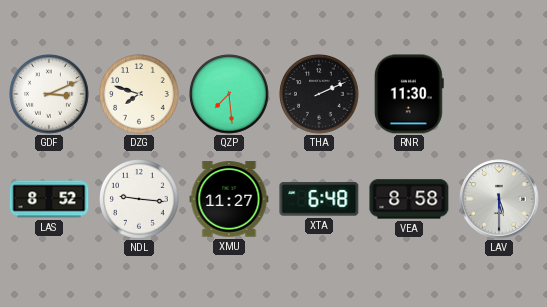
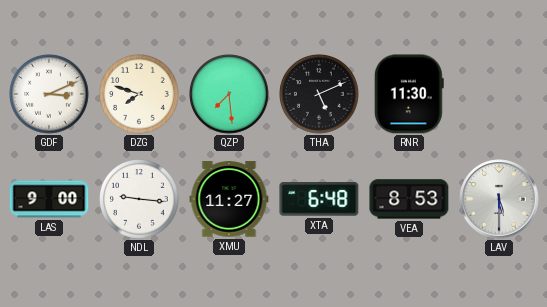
THA: 2:11 -> 5:11
LAS: 8:52 -> 9:00
VEA: 8:58 -> 8:53
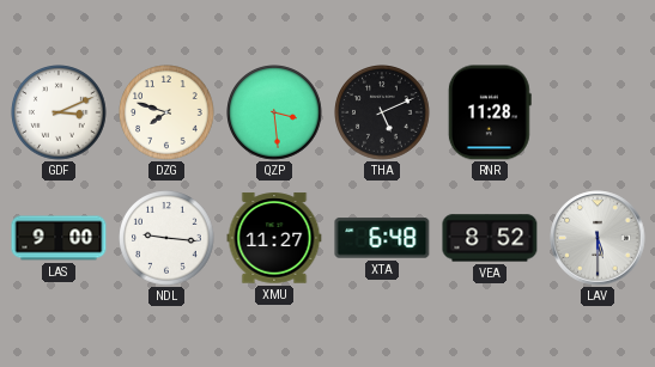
QZP: 7:29 -> 3:29
RNR: 11:30 -> 11:28
VEA: 8:53 -> 8:52
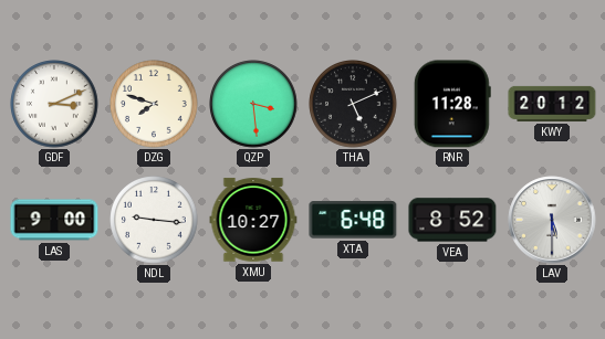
KWY: none -> 20:12
XMU: 11:27 -> 10:27
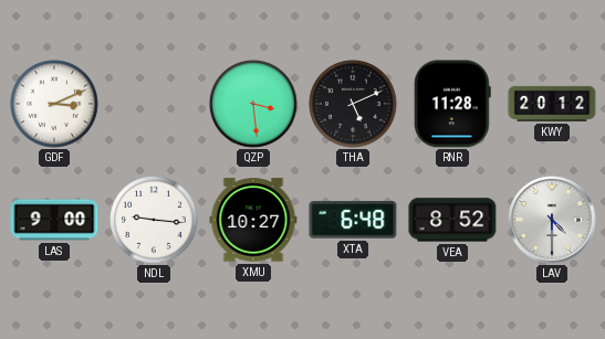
DZG: 7:48 -> none
LAV: 5:30 -> 4:30
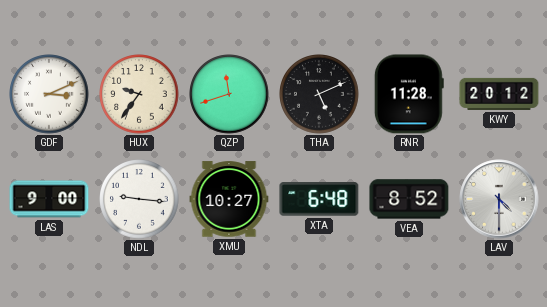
HUX: none -> 9:36
QZP: 3:29 -> 11:42
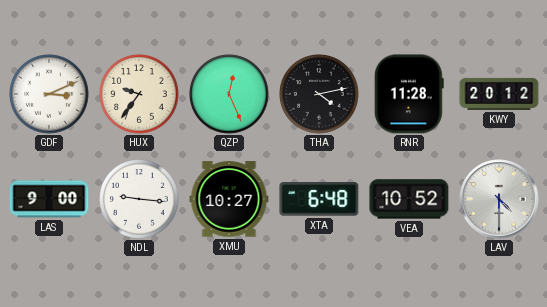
QZP: 11:42 -> 12:26
THA: 5:11 -> 4:13
VEA: 8:52 -> 10:52
